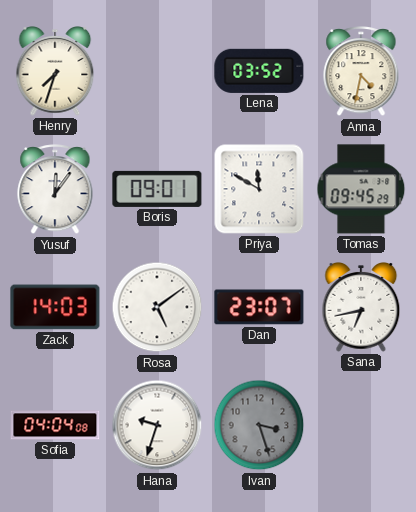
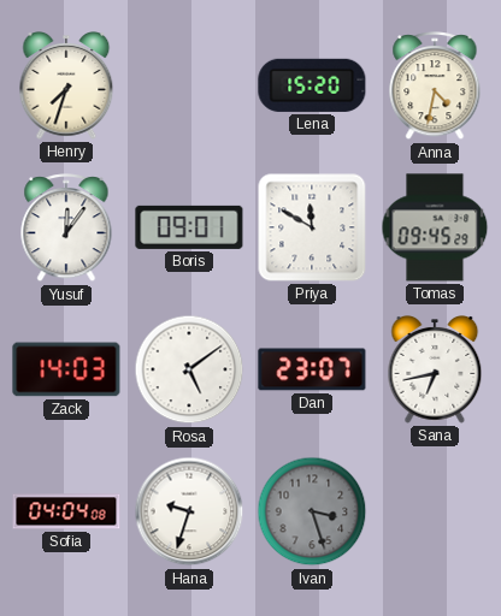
Lena: 03:52 -> 15:20
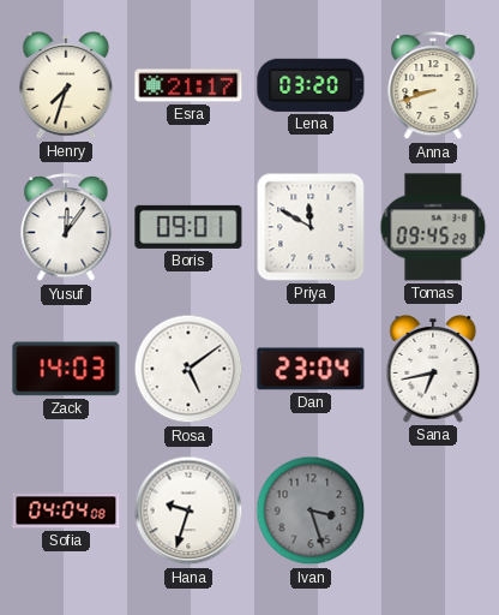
Esra: none -> 21:17
Lena: 15:20 -> 03:20
Anna: 4:32 -> 8:42
Dan: 23:07 -> 23:04
